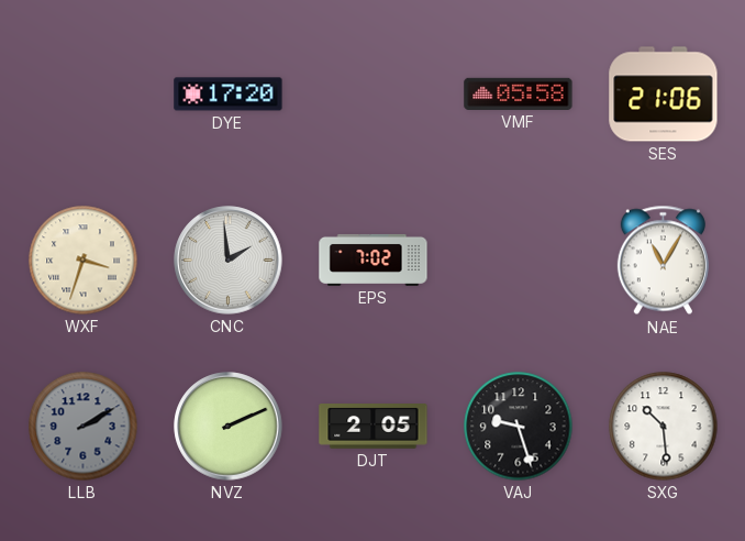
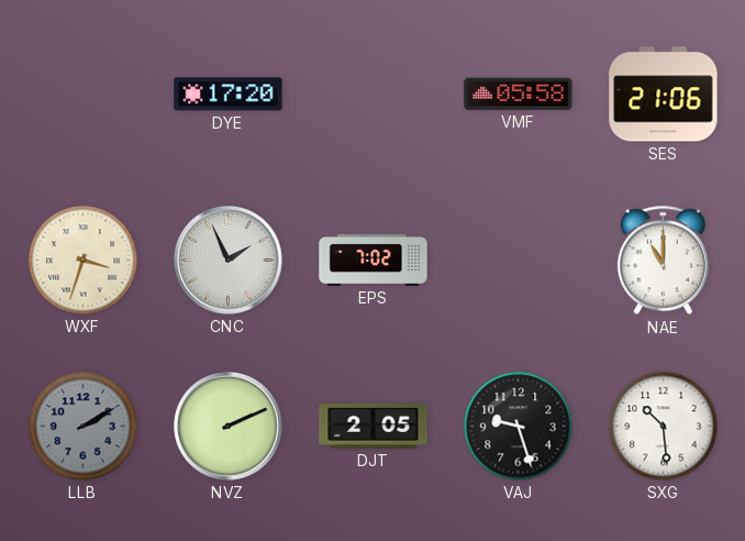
CNC: 1:59 -> 1:56
NAE: 11:05 -> 11:00
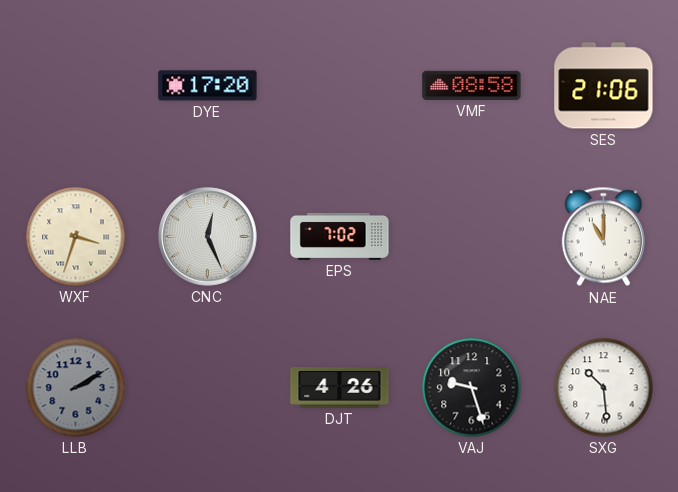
VMF: 05:58 -> 08:58
CNC: 1:56 -> 12:26
NVZ: 2:11 -> none
DJT: 2:05 -> 4:26
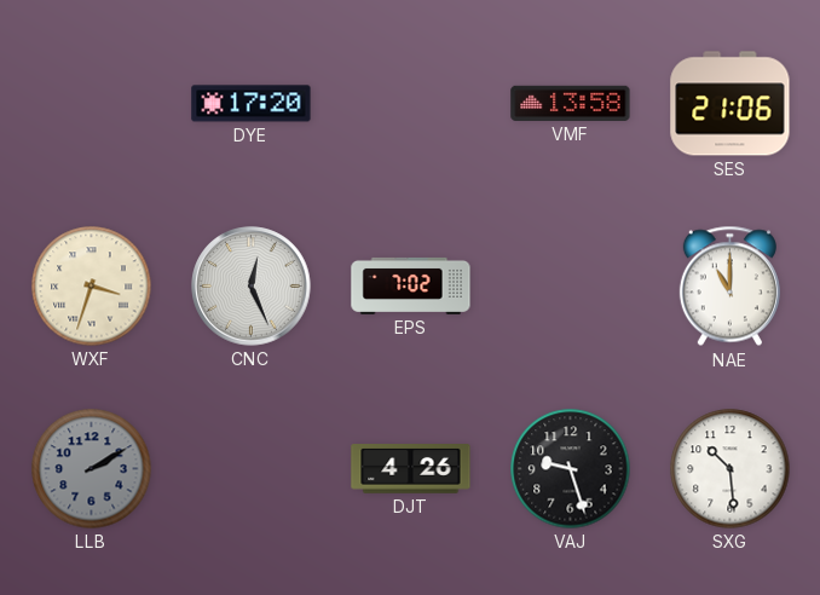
VMF: 08:58 -> 13:58
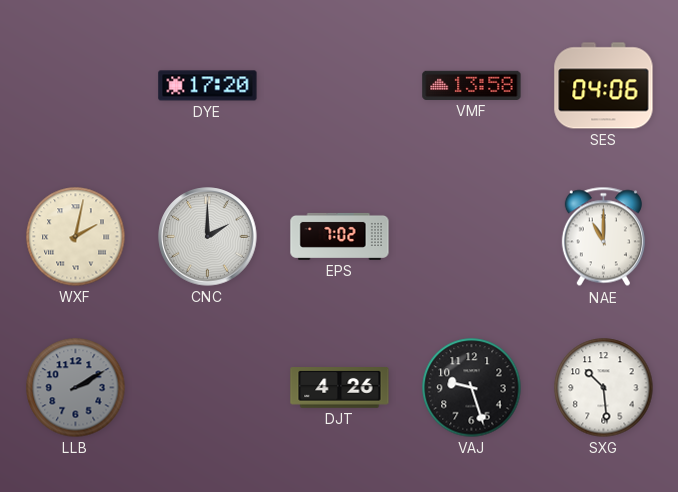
SES: 21:06 -> 04:06
WXF: 3:33 -> 2:02
CNC: 12:26 -> 2:00
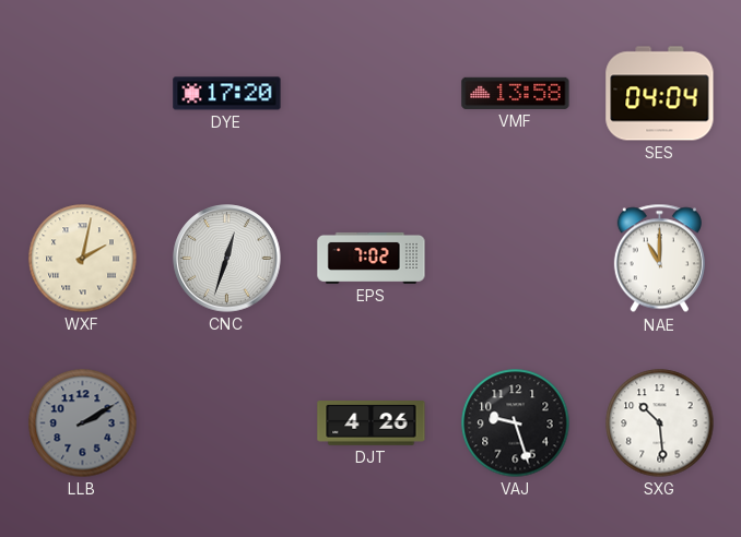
SES: 04:06 -> 04:04
CNC: 2:00 -> 12:33
